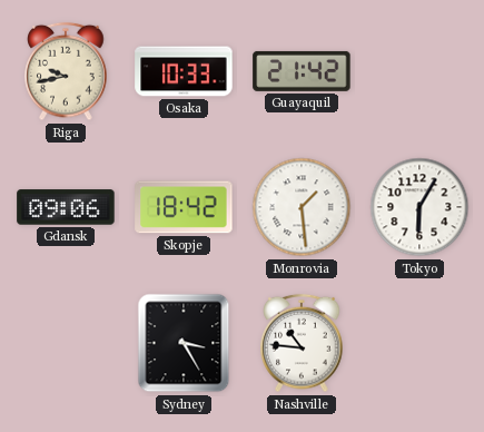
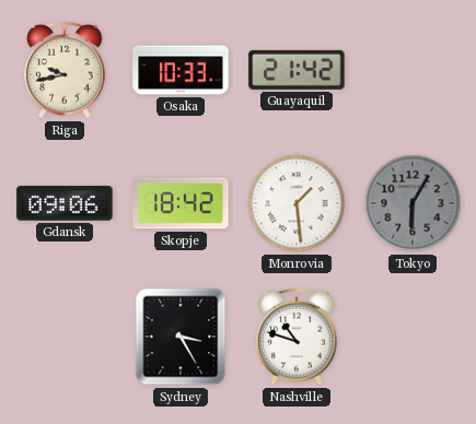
Tokyo dial: white -> grey
Nashville: 10:46 -> 10:48
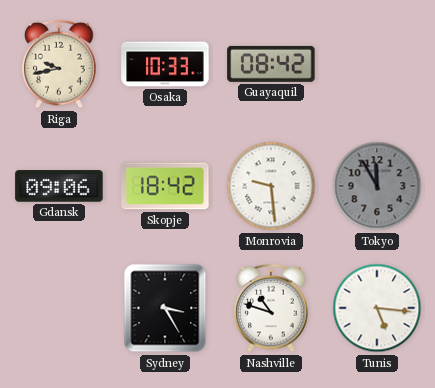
Guayaquil: 21:42 -> 08:42
Monrovia: 1:29 -> 9:29
Tokyo: 6:05 -> 11:55
Tunis: none -> 5:16
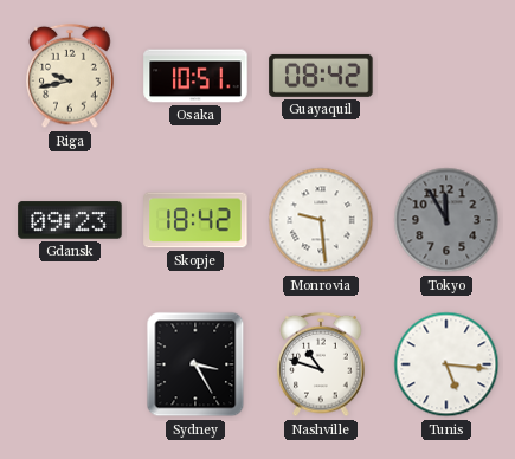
Osaka: 10:33 -> 10:51
Gdansk: 09:06 -> 09:23
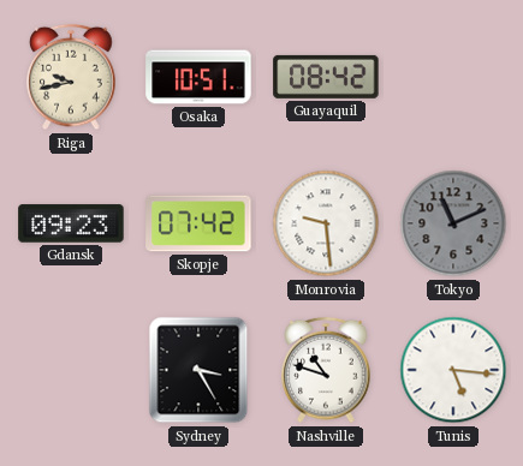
Skopje: 18:42 -> 07:42
Tokyo: 11:55 -> 11:11
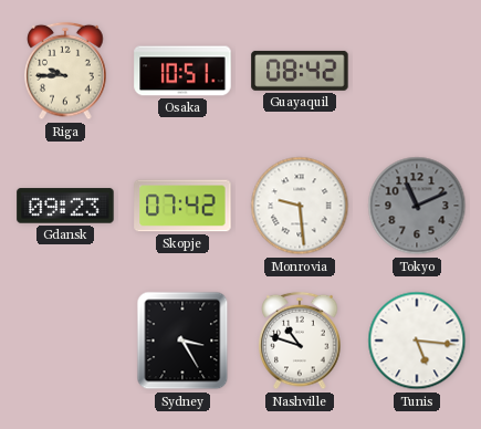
Riga: 9:43 -> 9:45
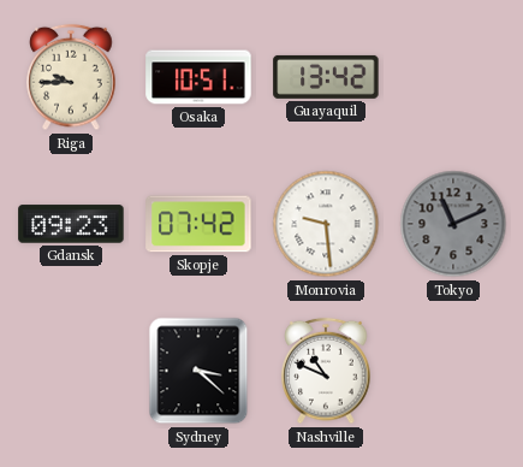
Guayaquil: 08:42 -> 13:42
Sydney: 3:25 -> 3:22
Nashville: 10:48 -> 10:49
Tunis: 5:16 -> none
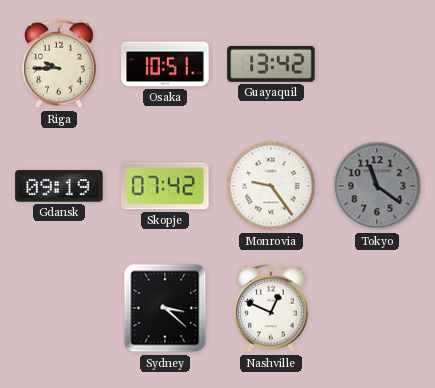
Gdansk: 09:23 -> 09:19
Monrovia: 9:29 -> 9:24
Tokyo: 11:11 -> 11:21
Nashville: 10:49 -> 12:49
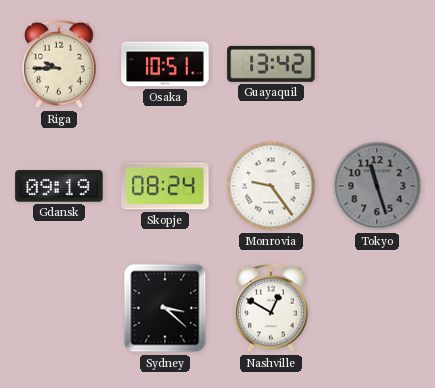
Skopje: 07:42 -> 08:24
Tokyo: 11:21 -> 11:27
Nashville: 12:49 -> 12:50
